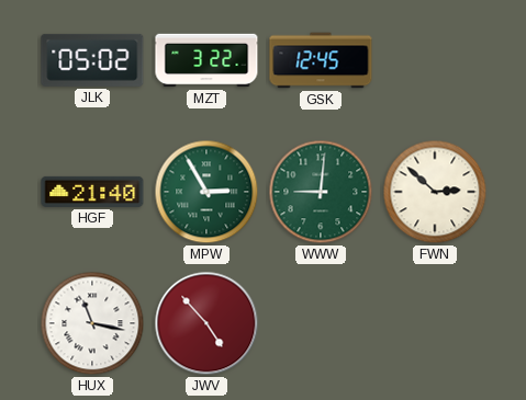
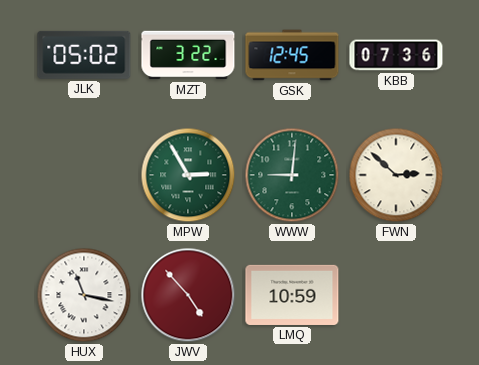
KBB: none -> 07:36
HGF: 21:40 -> none
LMQ: none -> 10:59
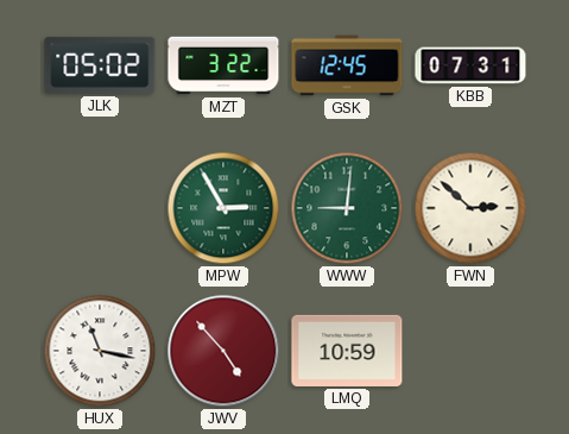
KBB: 07:36 -> 07:31
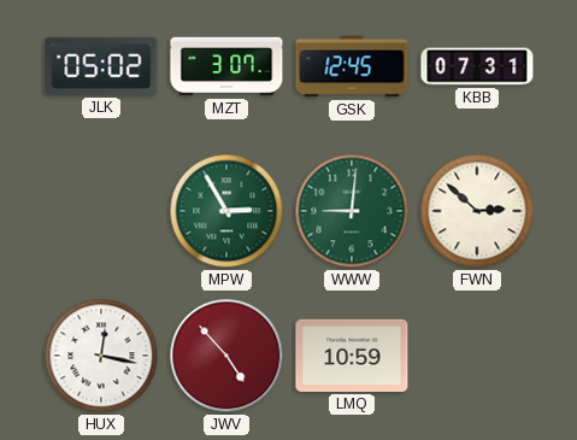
MZT: 3:22 -> 3:07
HUX: 11:17 -> 12:17
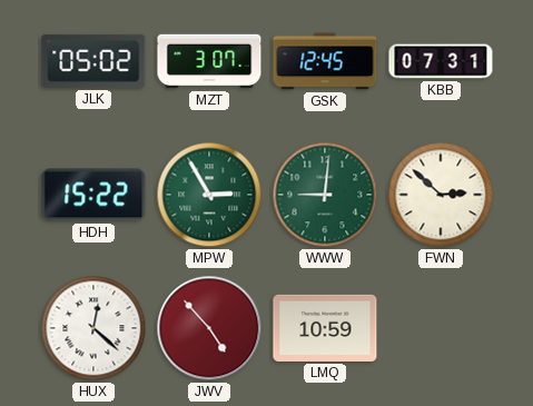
HDH: none -> 15:22
HUX: 12:17 -> 12:22
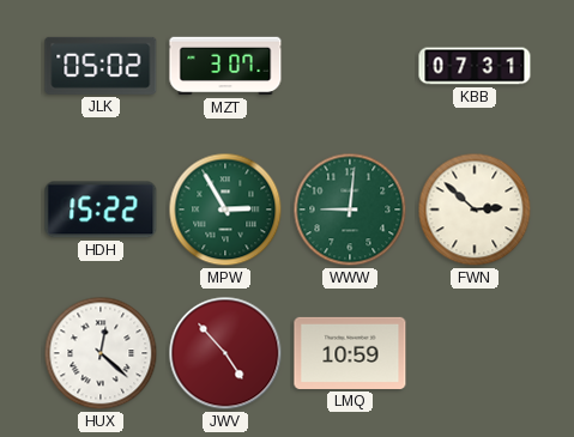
GSK: 12:45 -> none
